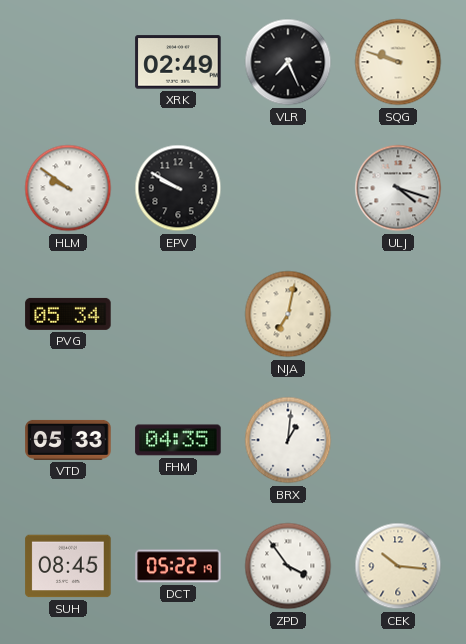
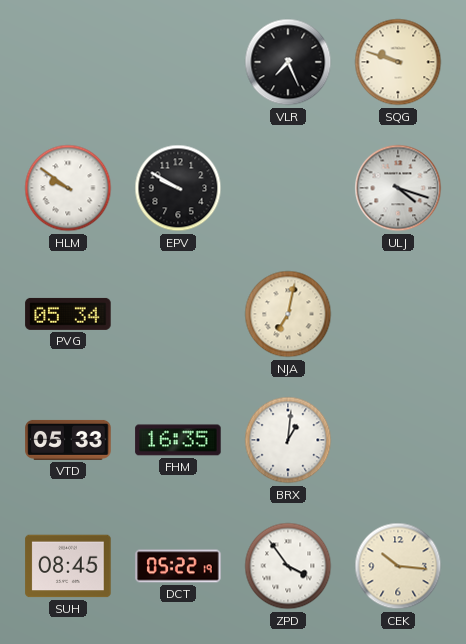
XRK: 02:49 -> none
FHM: 04:35 -> 16:35
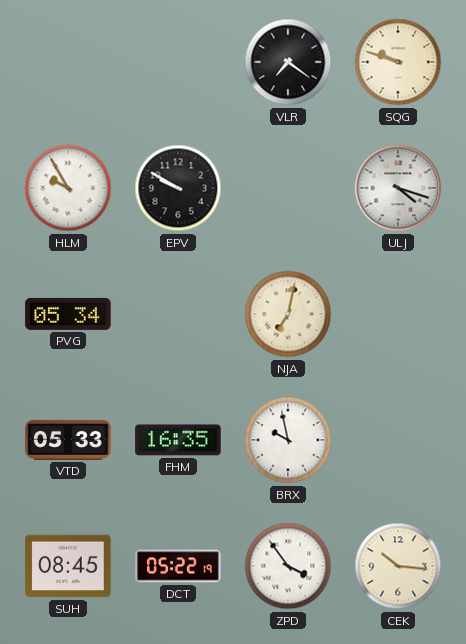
VLR: 7:26 -> 7:21
HLM: 9:51 -> 9:55
BRX: 1:01 -> 9:58
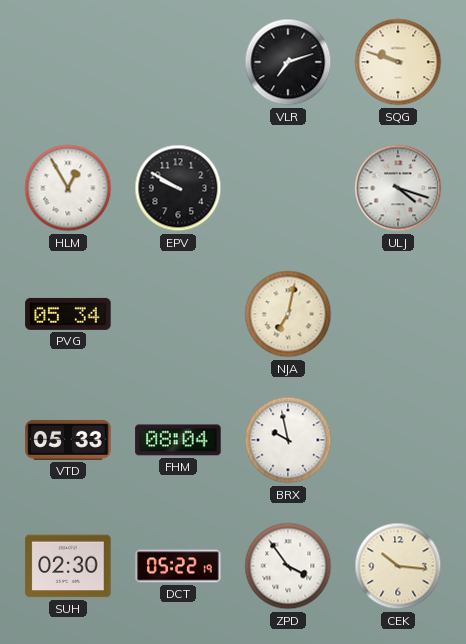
VLR: 7:21 -> 7:12
HLM: 9:55 -> 12:55
FHM: 16:35 -> 08:04
SUH: 08:45 -> 02:30
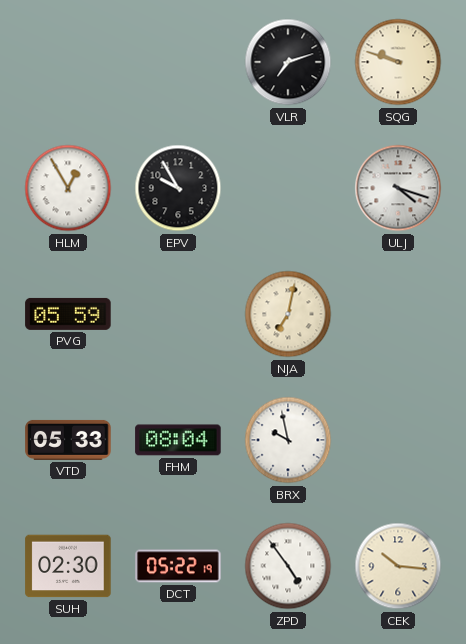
EPV: 9:50 -> 9:55
PVG: 05:34 -> 05:59
ZPD: 3:54 -> 4:54
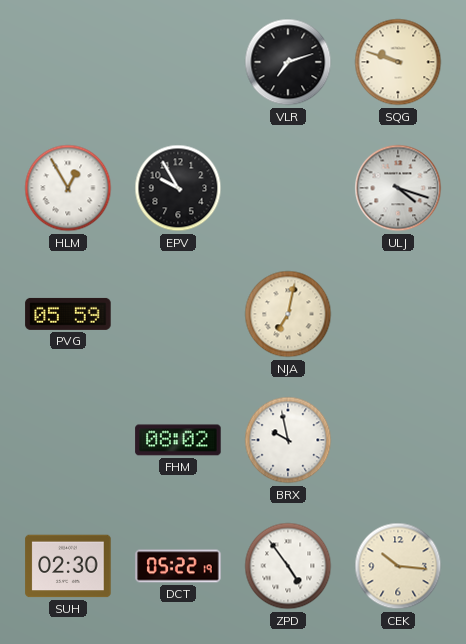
VTD: 05:33 -> none
FHM: 08:04 -> 08:02
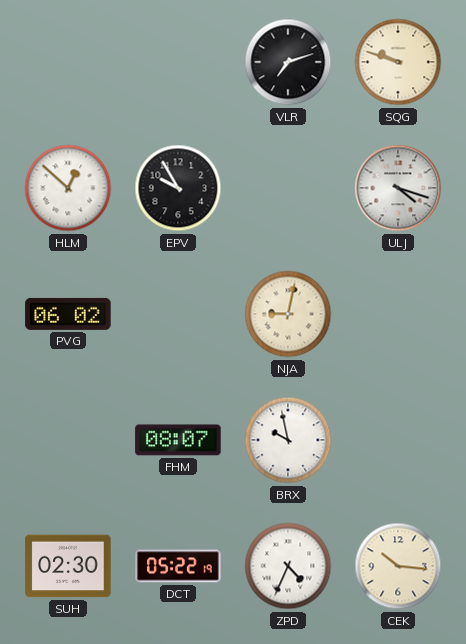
HLM: 12:55 -> 12:52
PVG: 05:59 -> 06:02
NJA: 7:02 -> 9:02
FHM: 08:02 -> 08:07
ZPD: 4:54 -> 4:34
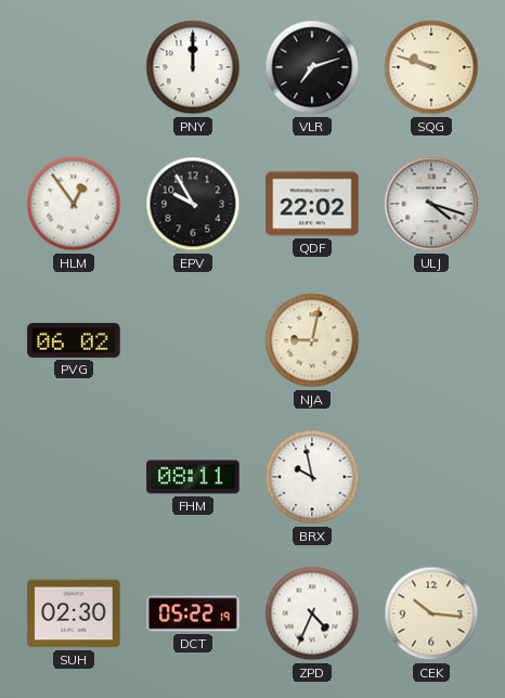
PNY: none -> 12:00
HLM: 12:52 -> 12:54
QDF: none -> 22:02
FHM: 08:07 -> 08:11
